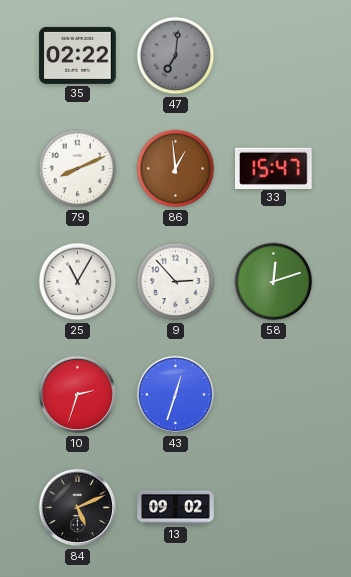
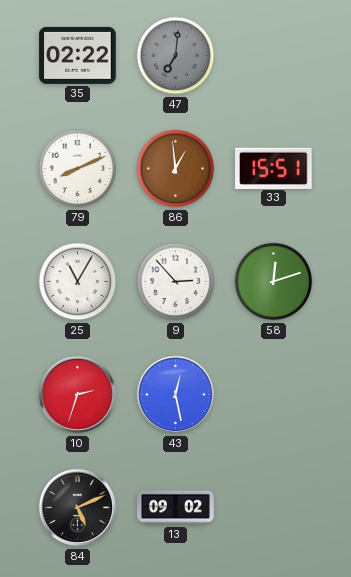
33: 15:47 -> 15:51
43: 12:33 -> 12:28
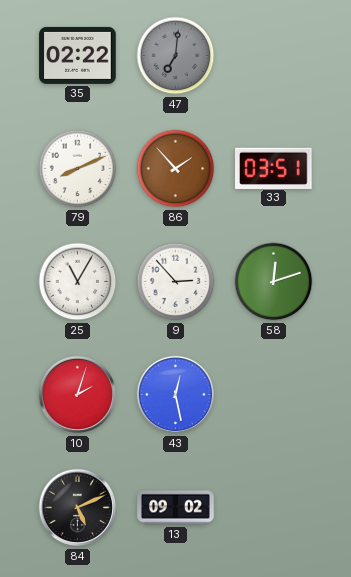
86: 12:59 -> 1:53
33: 15:51 -> 03:51
10: 2:33 -> 2:03
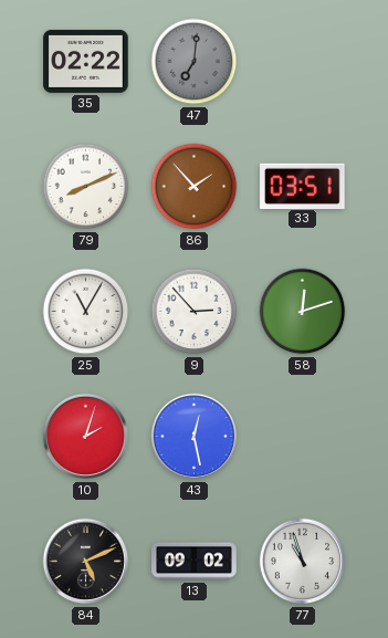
77: none -> 10:57
